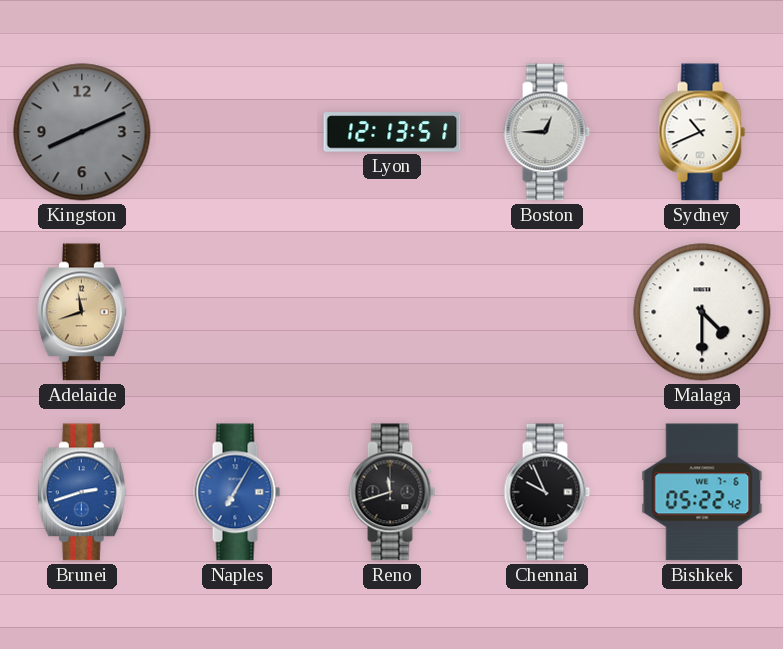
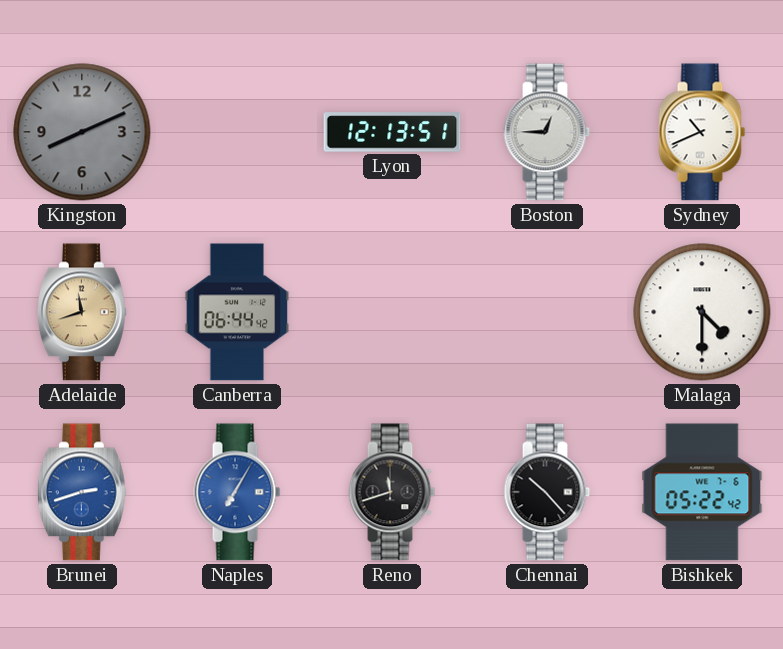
Canberra: none -> 06:44
Chennai: 9:56 -> 10:23
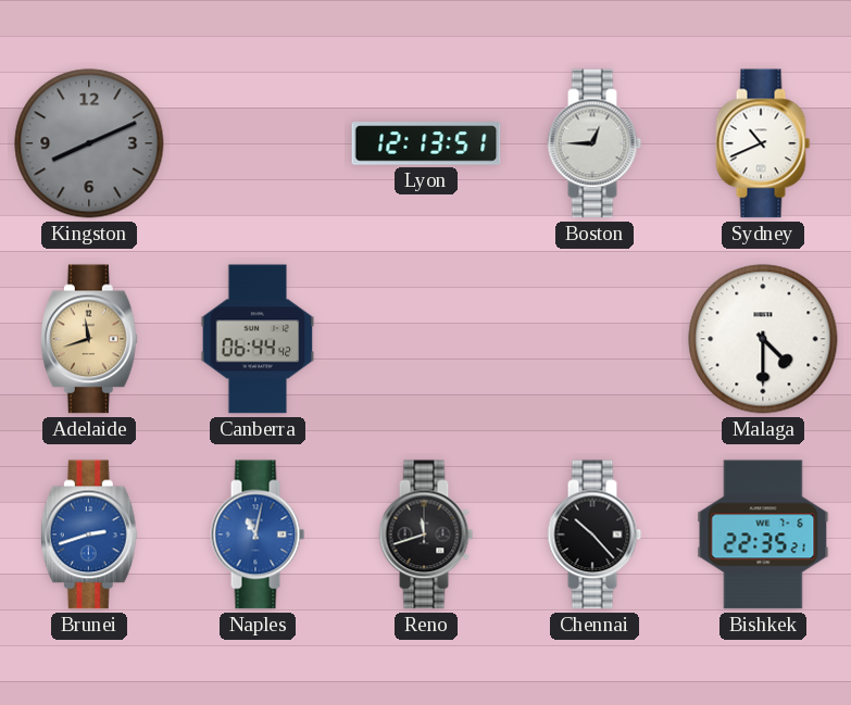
Naples: 7:05 -> 11:02
Bishkek: 05:22 -> 22:35
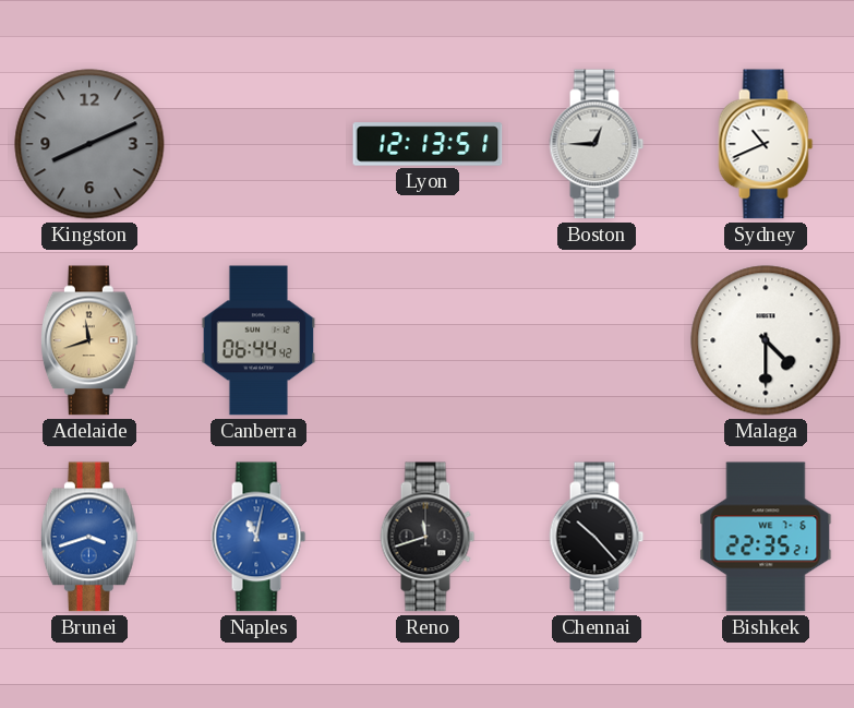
Brunei: 2:42 -> 3:42
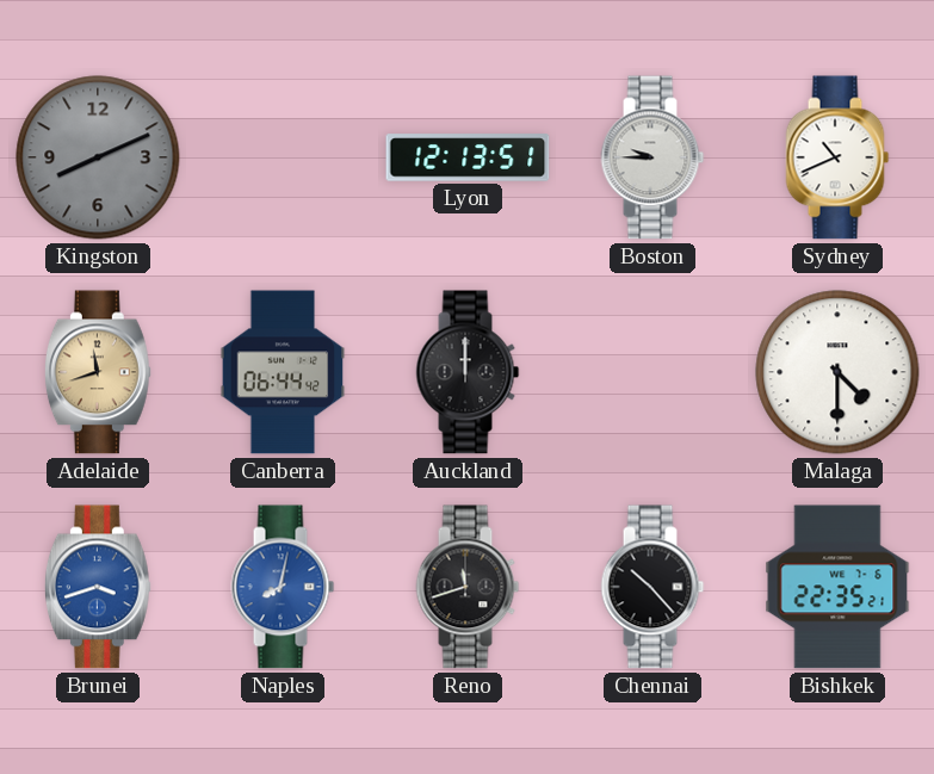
Boston: 12:45 -> 9:45
Auckland: none -> 12:00
Naples: 11:02 -> 8:02
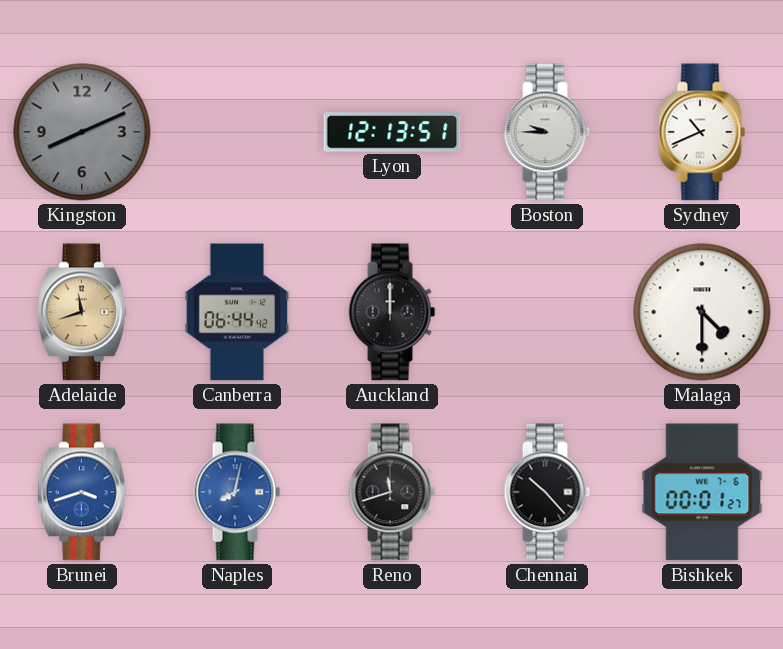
Bishkek: 22:35 -> 00:01
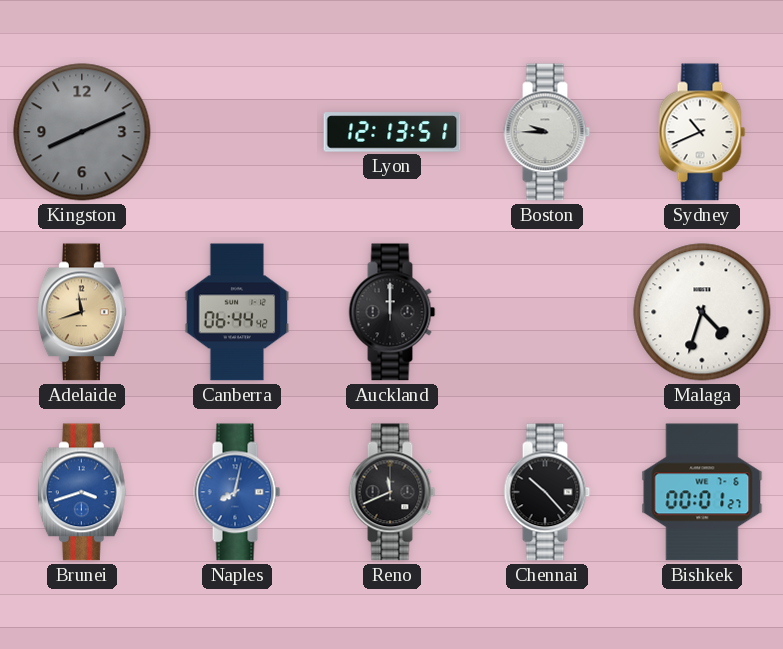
Malaga: 4:30 -> 4:33
Reno: 11:42 -> 11:41
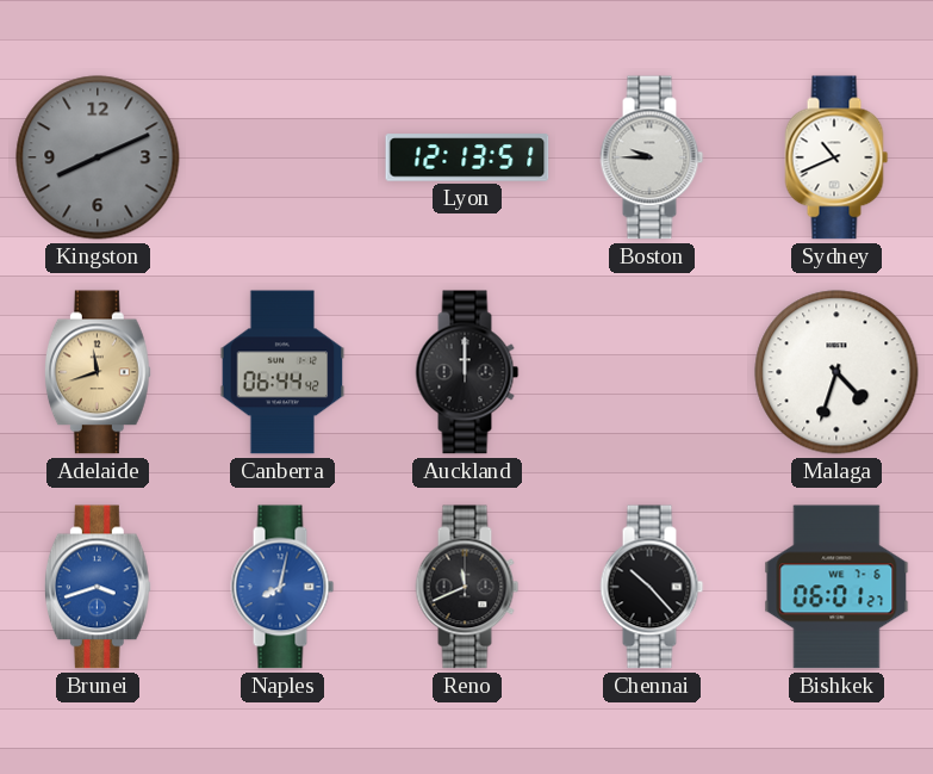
Bishkek: 00:01 -> 06:01
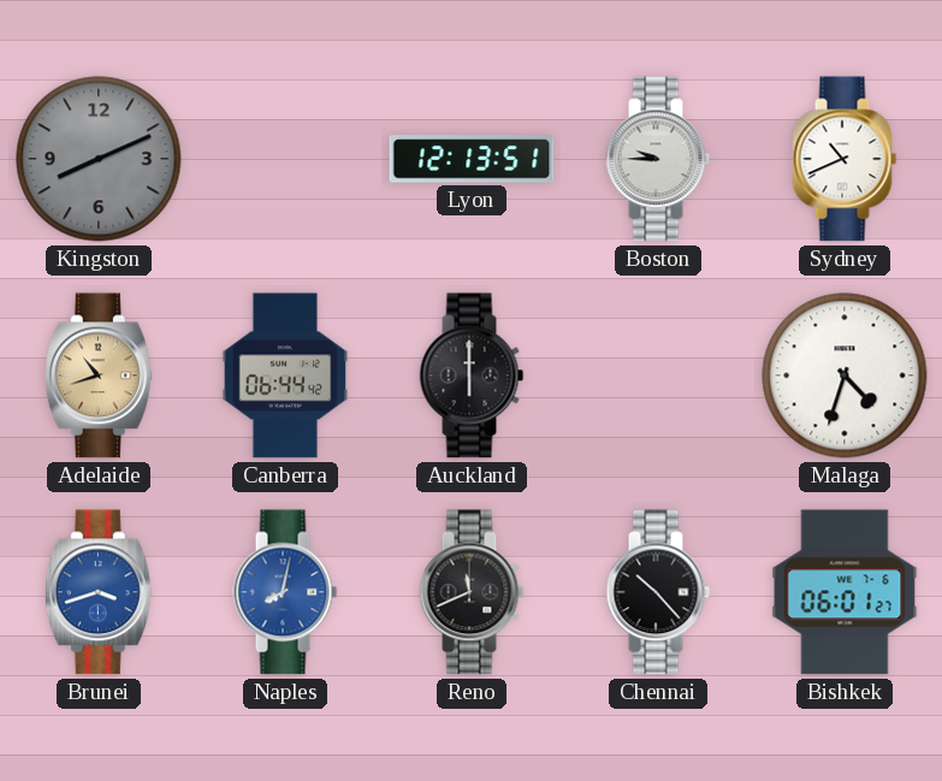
Adelaide: 11:42 -> 10:42
Auckland: 12:00 -> 6:00
